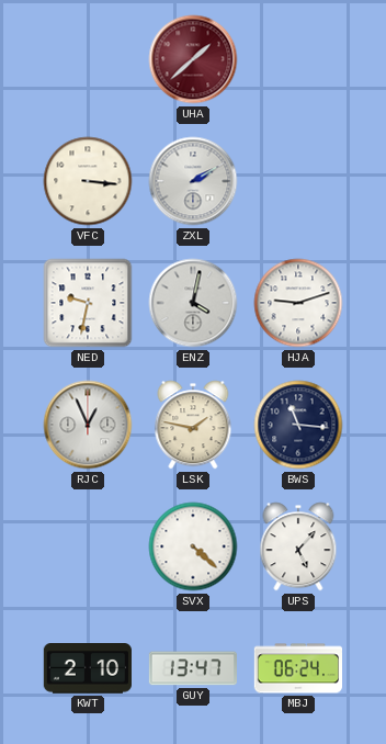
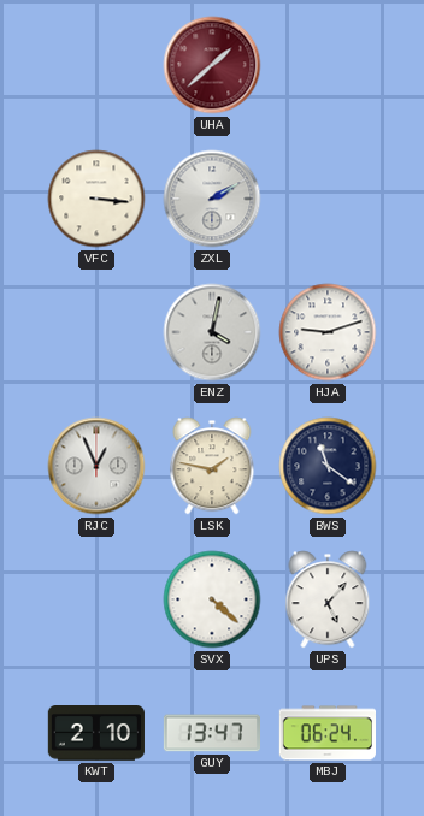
NED: 9:32 -> none
BWS: 11:16 -> 11:21
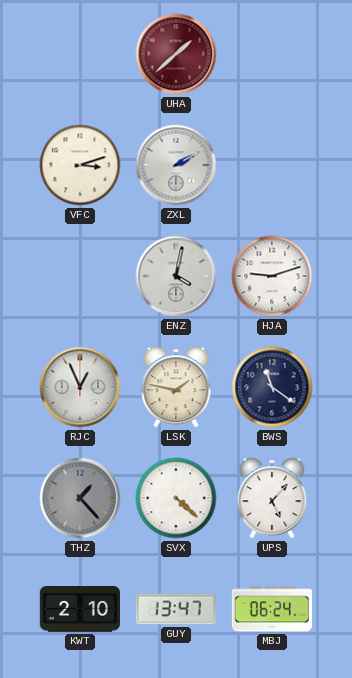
VFC: 3:16 -> 3:12
THZ: none -> 1:23
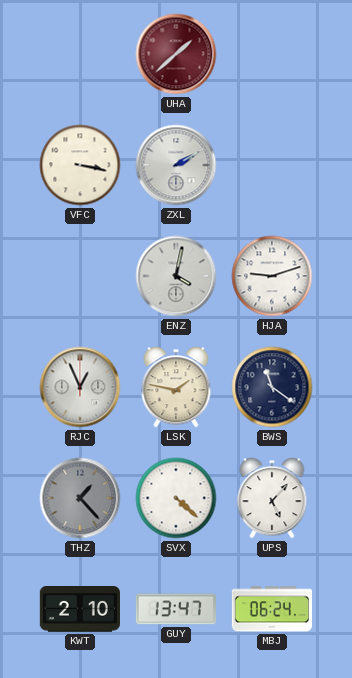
VFC: 3:12 -> 3:17
